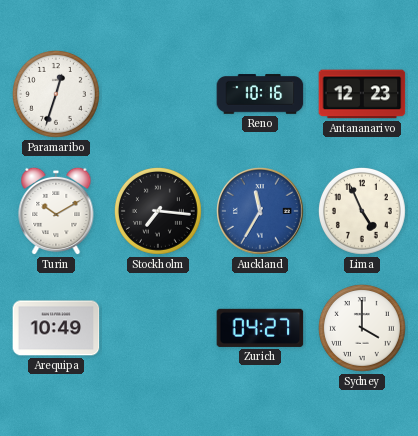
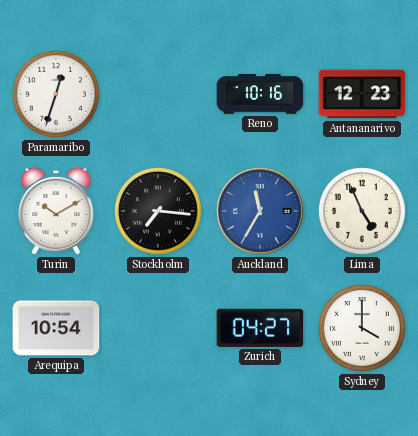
Arequipa: 10:49 -> 10:54
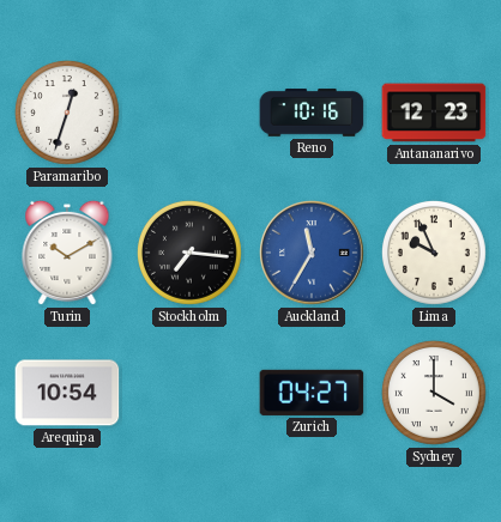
Lima: 4:56 -> 9:56
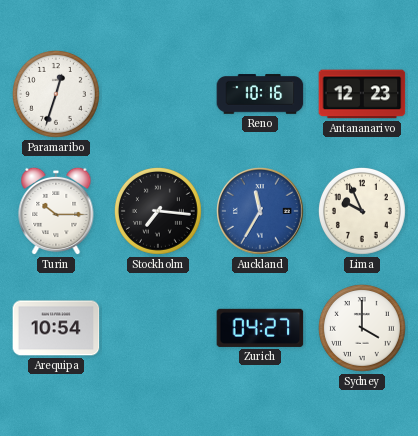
Turin: 10:10 -> 10:15
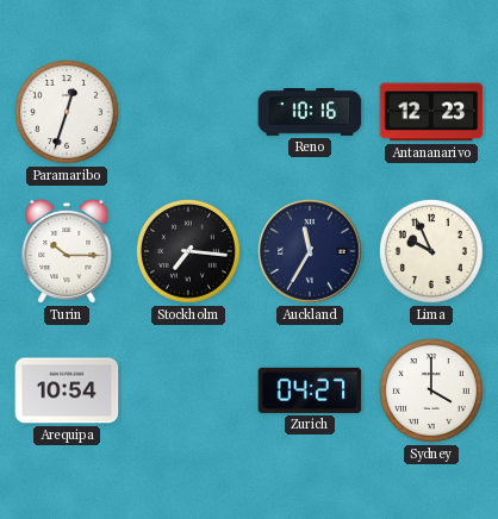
Auckland dial: blue -> navy
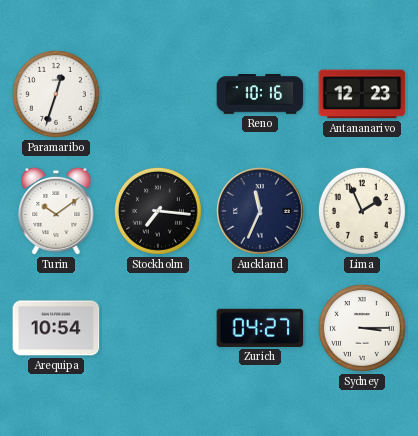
Turin: 10:15 -> 10:09
Auckland: 11:35 -> 11:34
Lima: 9:56 -> 1:56
Sydney: 4:00 -> 3:15
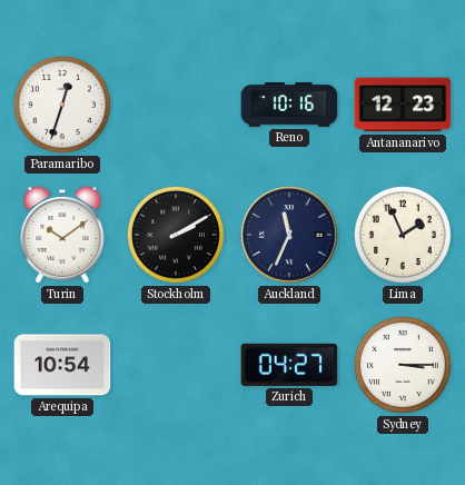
Stockholm: 7:16 -> 2:10
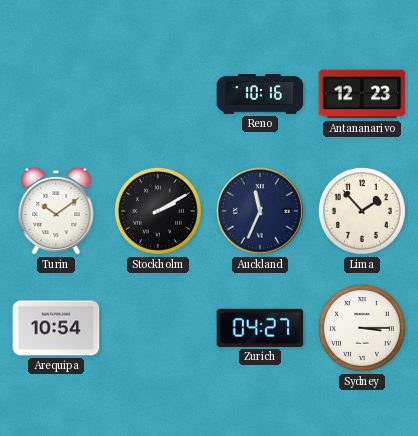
Paramaribo: 12:33 -> none
Lima: 1:56 -> 1:53
